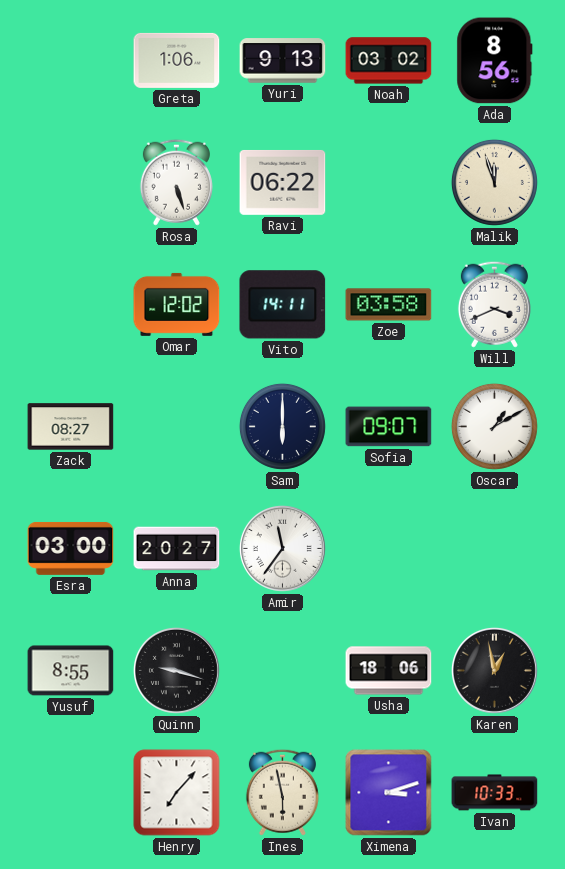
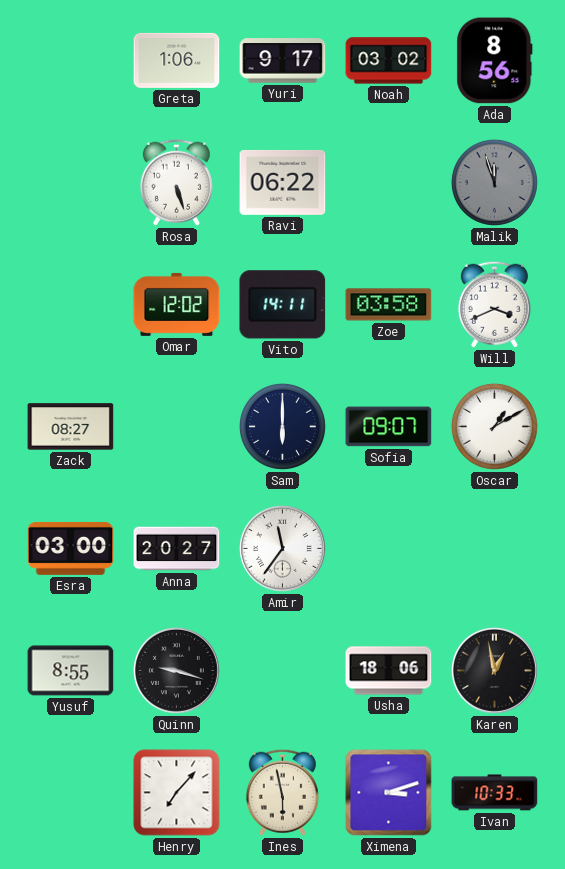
Yuri: 9:13 -> 9:17
Malik dial: cream -> grey
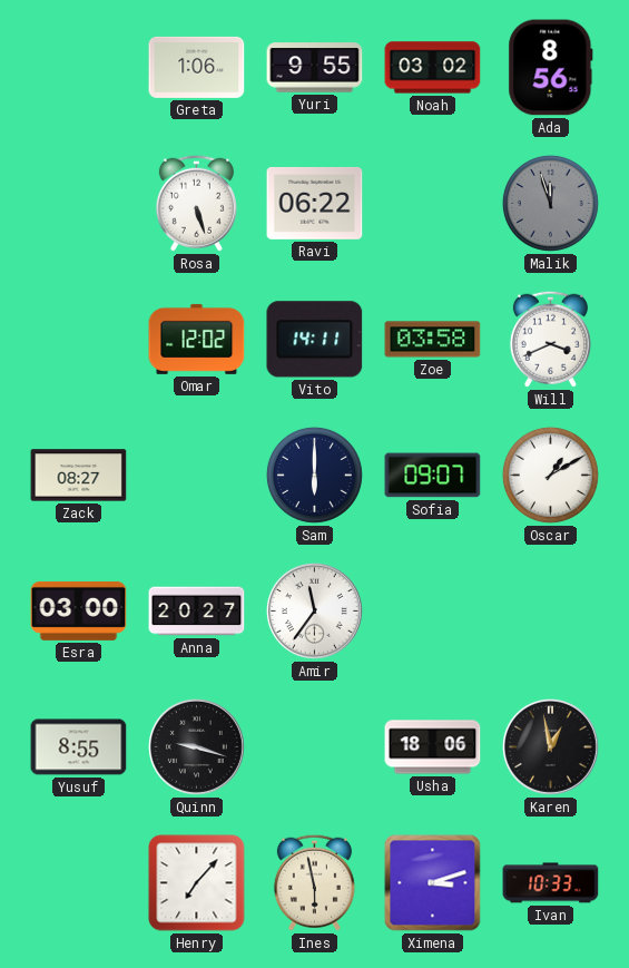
Yuri: 9:17 -> 9:55
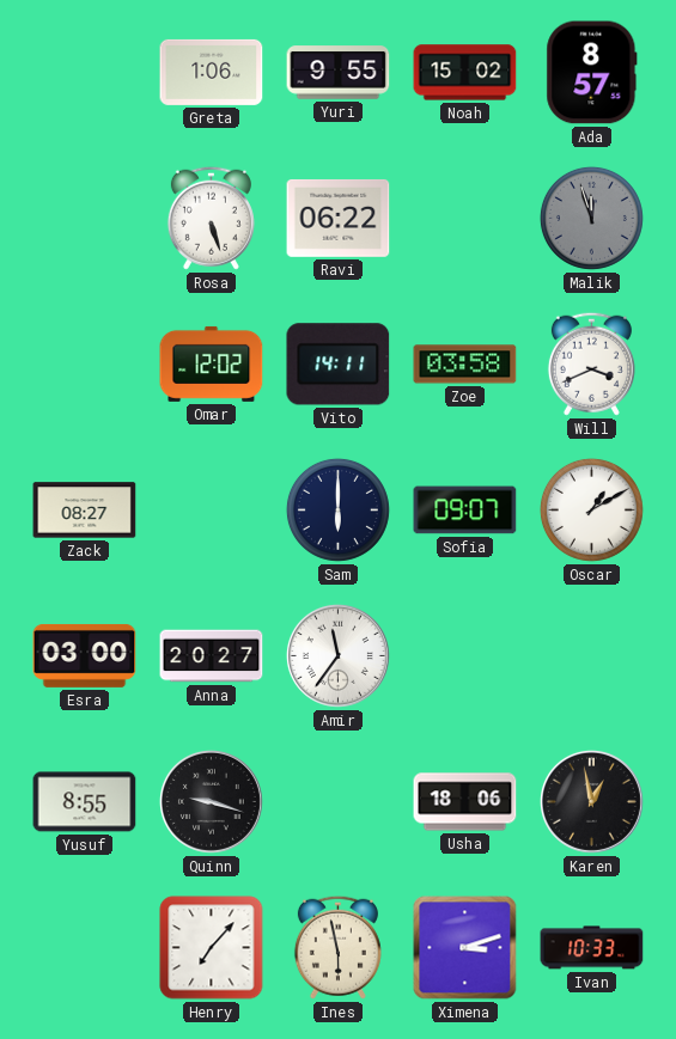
Noah: 03:02 -> 15:02
Ada: 8:56 -> 8:57
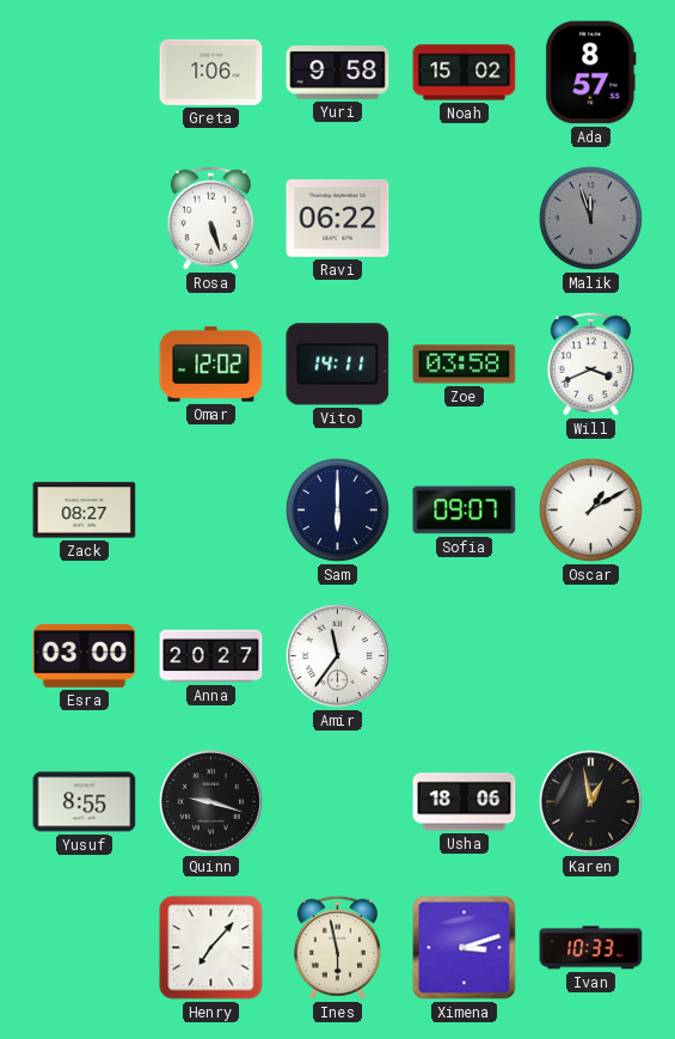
Yuri: 9:55 -> 9:58
